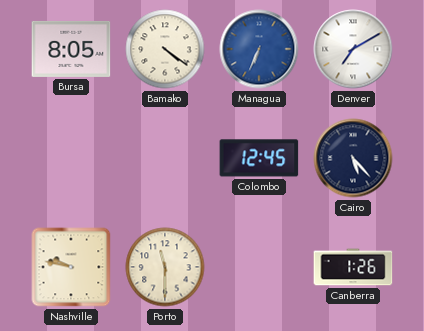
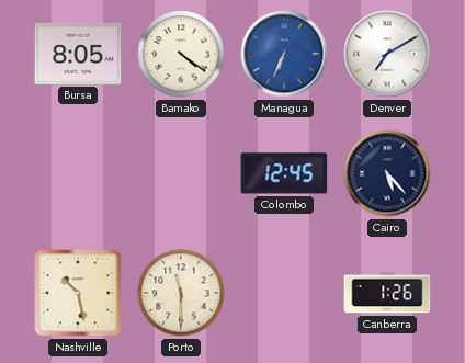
Nashville: 9:47 -> 10:28
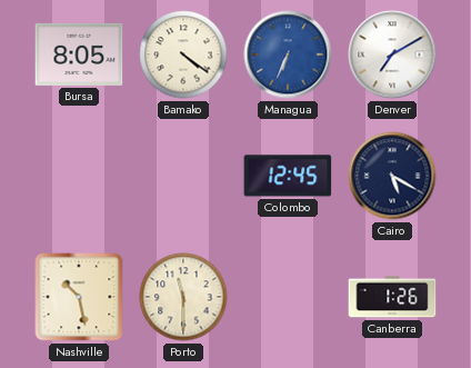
Cairo: 5:23 -> 5:20
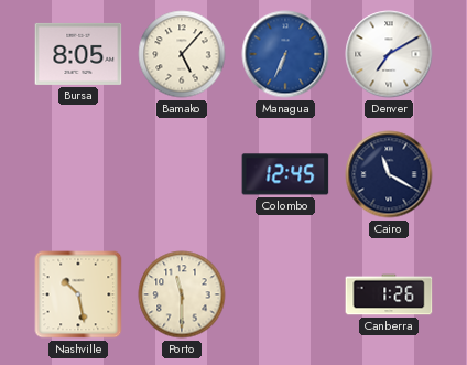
Bamako: 4:21 -> 5:07
Cairo: 5:20 -> 11:20
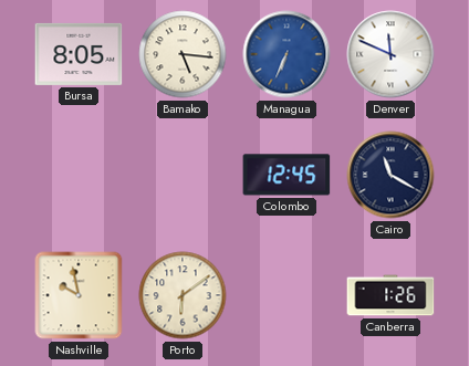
Bamako: 5:07 -> 5:16
Denver: 7:10 -> 11:49
Nashville: 10:28 -> 9:58
Porto: 11:30 -> 6:09
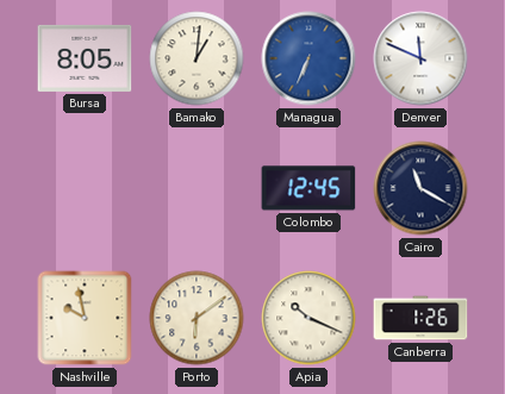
Bamako: 5:16 -> 1:01
Apia: none -> 10:19
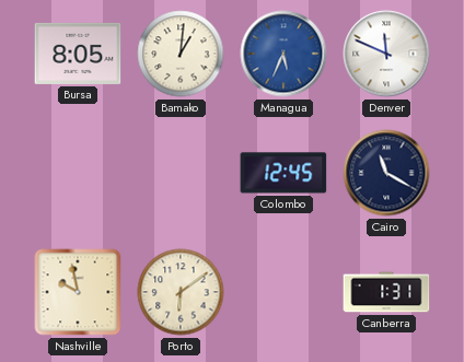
Managua: 6:34 -> 5:34
Apia: 10:19 -> none
Canberra: 1:26 -> 1:31
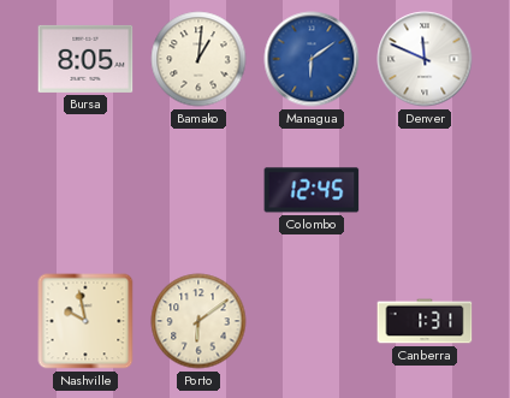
Managua: 5:34 -> 6:09
Cairo: 11:20 -> none
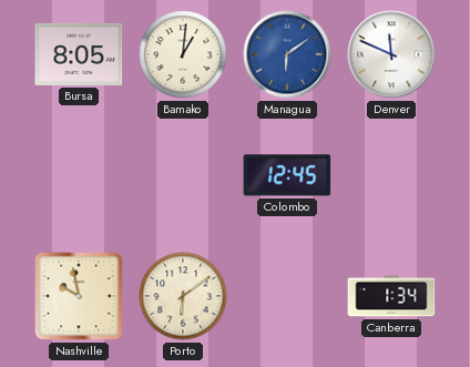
Canberra: 1:31 -> 1:34
